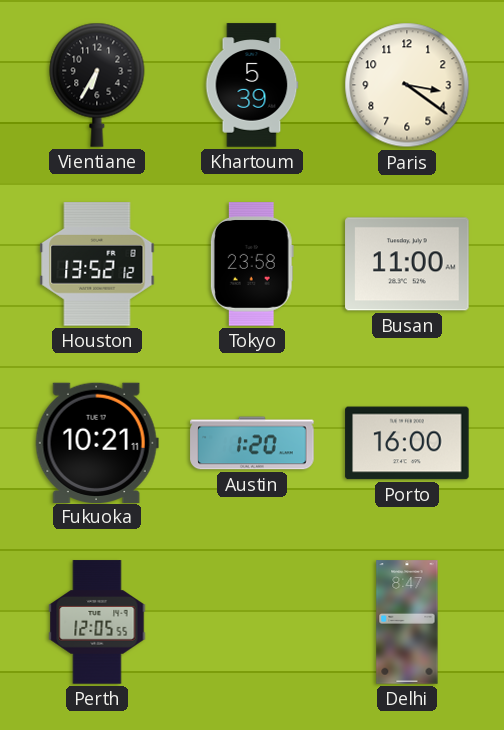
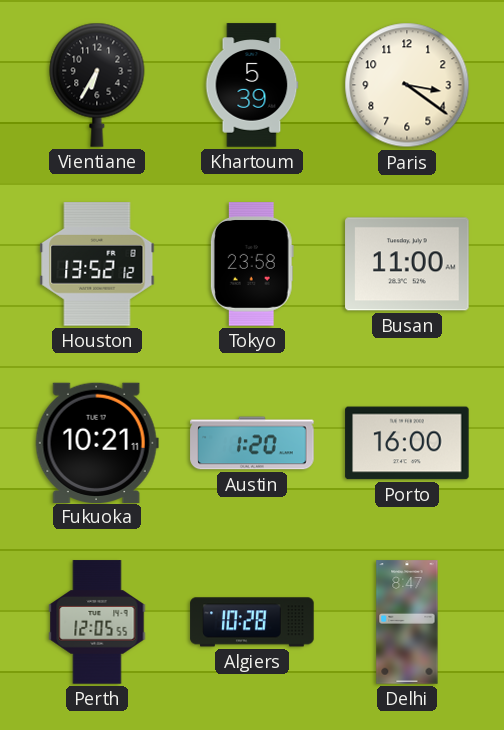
Algiers: none -> 10:28
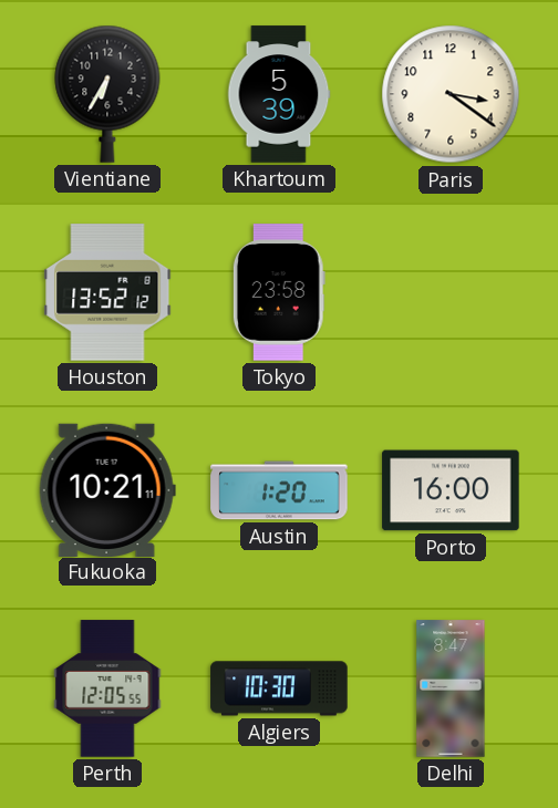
Busan: 11:00 -> none
Algiers: 10:28 -> 10:30
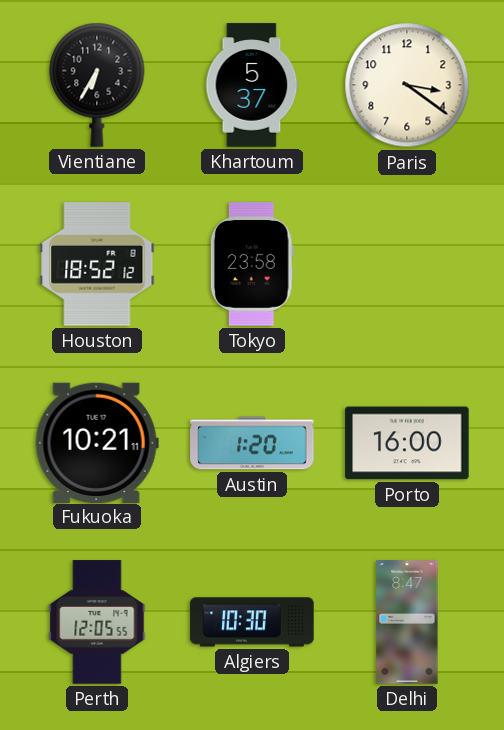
Khartoum: 5:39 -> 5:37
Houston: 13:52 -> 18:52
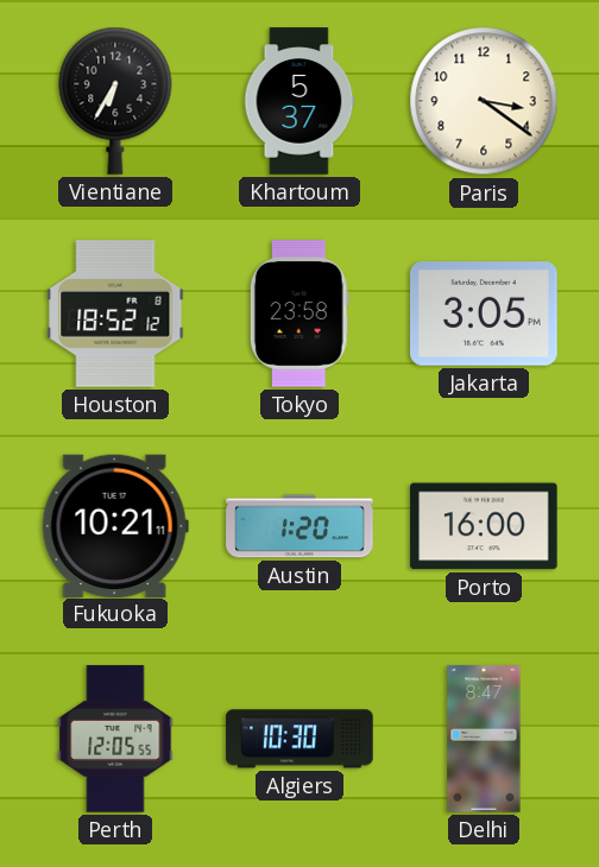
Jakarta: none -> 3:05
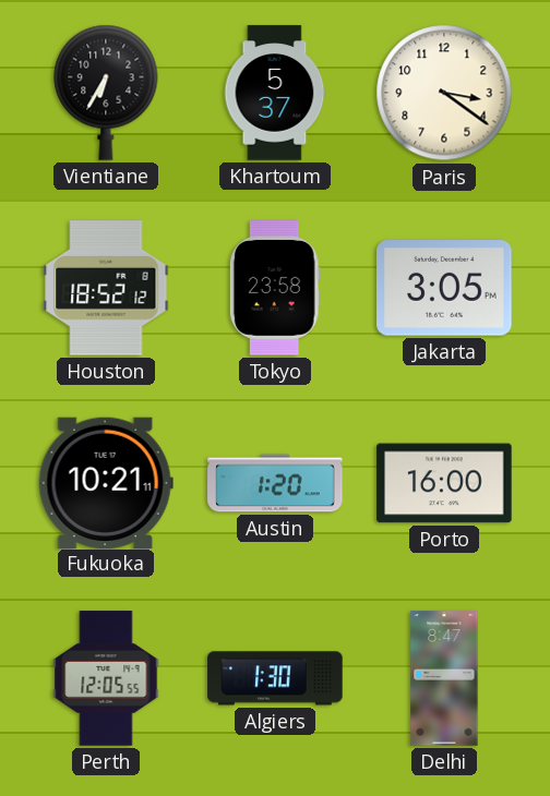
Algiers: 10:30 -> 1:30
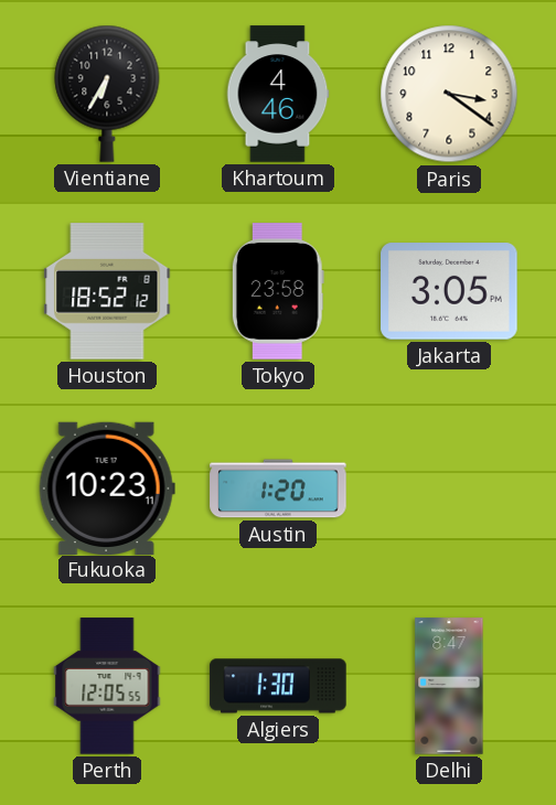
Khartoum: 5:37 -> 4:46
Fukuoka: 10:21 -> 10:23
Porto: 16:00 -> none
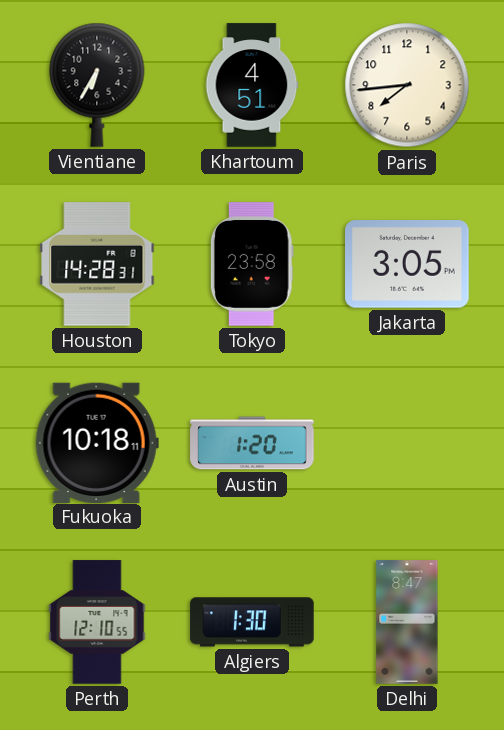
Khartoum: 4:46 -> 4:51
Paris: 3:21 -> 7:44
Houston: 18:52 -> 14:28
Fukuoka: 10:23 -> 10:18
Perth: 12:05 -> 12:10
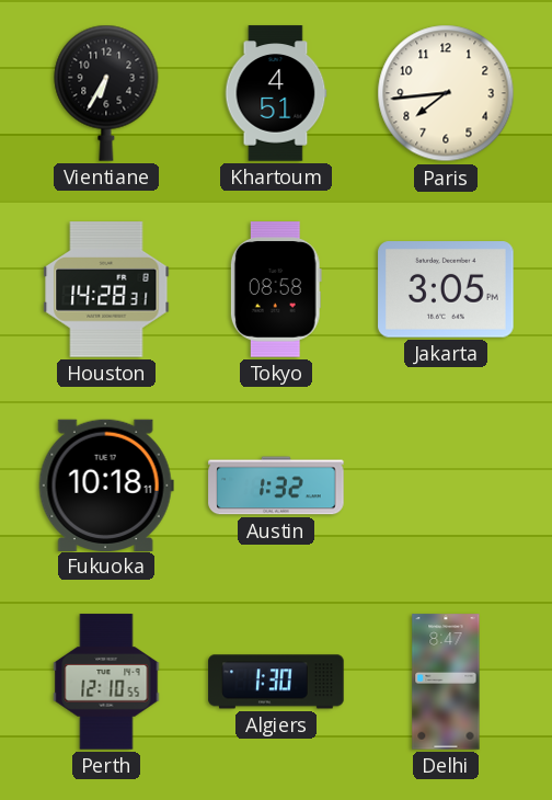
Tokyo: 23:58 -> 08:58
Austin: 1:20 -> 1:32
